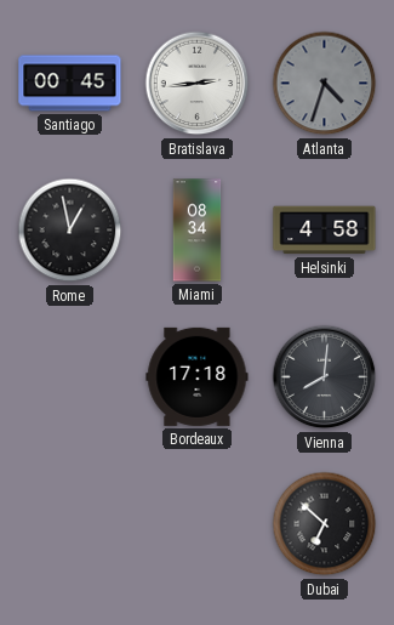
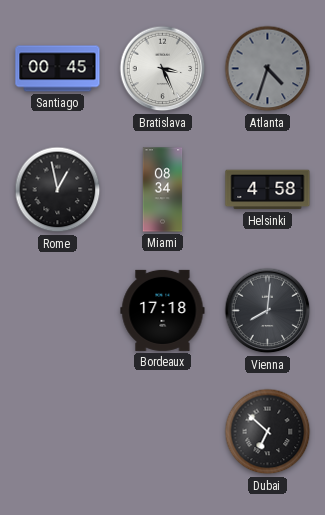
Bratislava: 2:44 -> 3:26
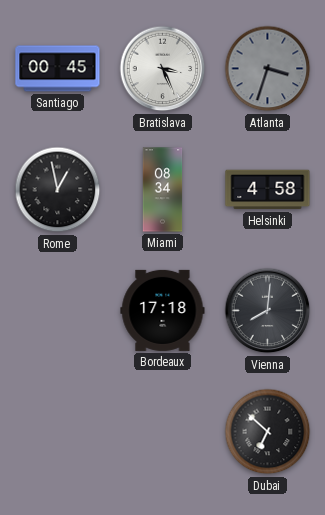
Atlanta: 4:33 -> 3:33
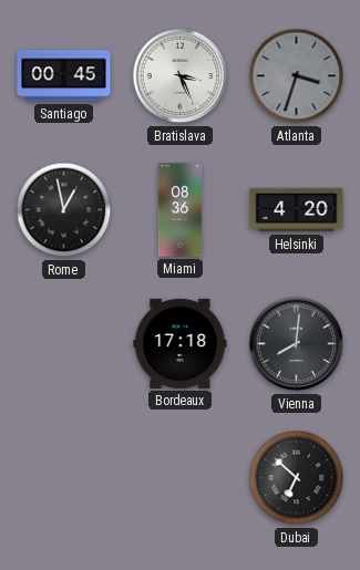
Miami: 08:34 -> 08:36
Helsinki: 4:58 -> 4:20
